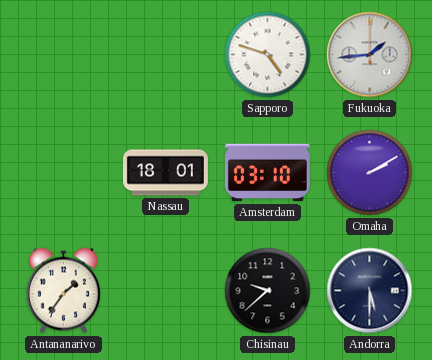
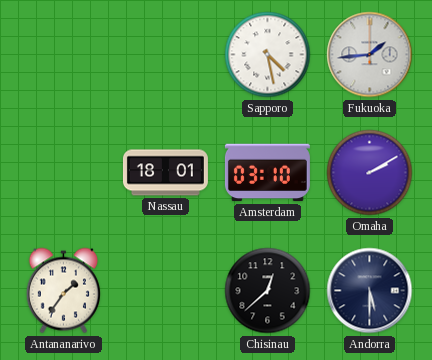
Sapporo: 4:48 -> 4:28
Chisinau: 9:38 -> 12:38
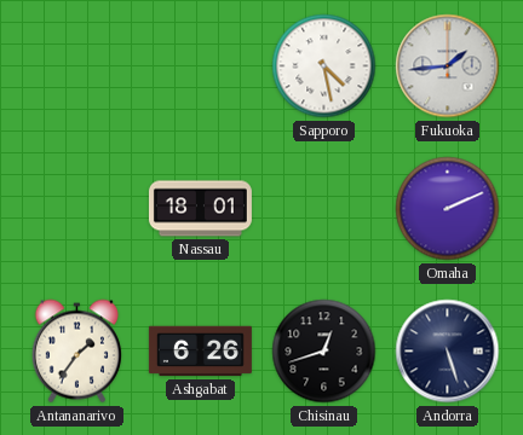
Amsterdam: 03:10 -> none
Omaha: 2:10 -> 2:11
Ashgabat: none -> 6:26
Chisinau: 12:38 -> 12:42
Andorra: 5:30 -> 5:27
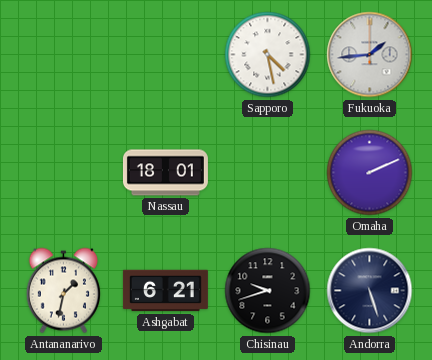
Antananarivo: 1:36 -> 1:32
Ashgabat: 6:26 -> 6:21
Chisinau: 12:42 -> 9:42
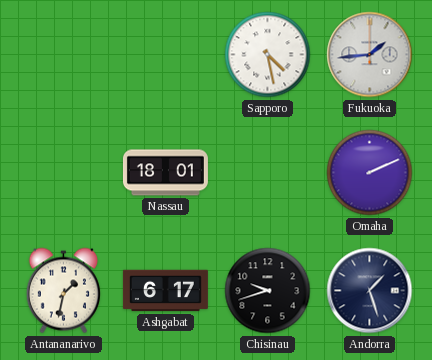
Ashgabat: 6:21 -> 6:17
Andorra: 5:27 -> 1:27
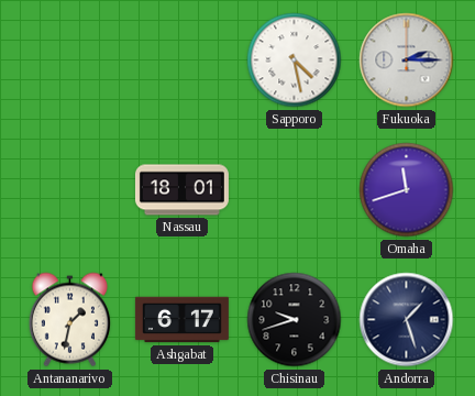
Fukuoka: 1:44 -> 2:15
Omaha: 2:11 -> 11:42
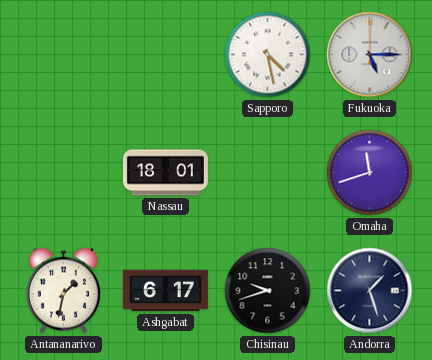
Fukuoka: 2:15 -> 5:15
